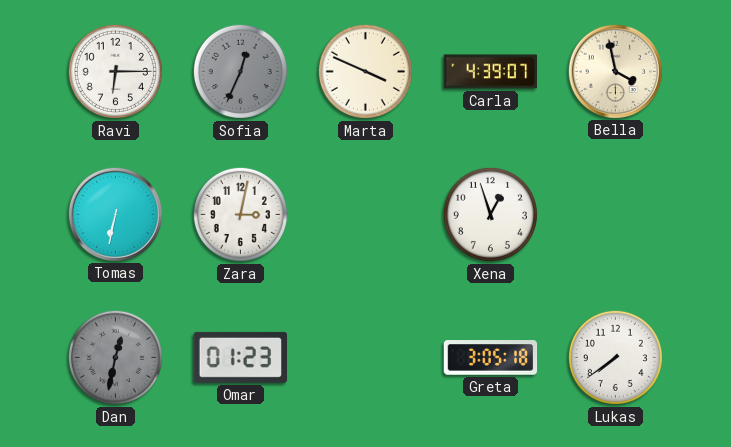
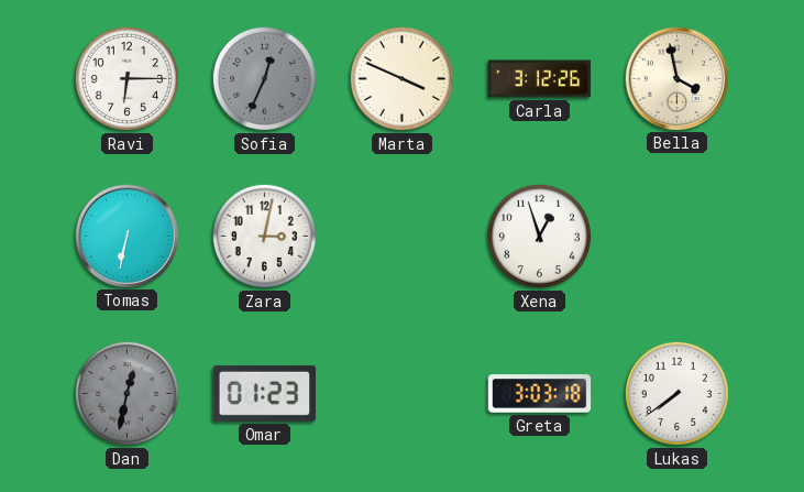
Carla: 4:39 -> 3:12
Greta: 3:05 -> 3:03
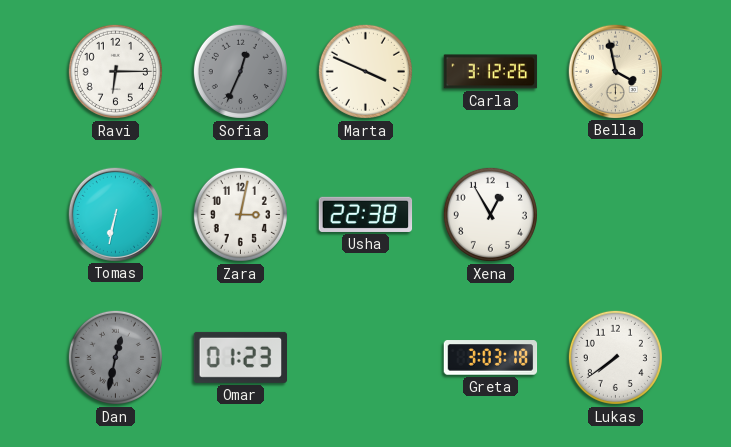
Usha: none -> 22:38
Xena: 12:57 -> 12:55
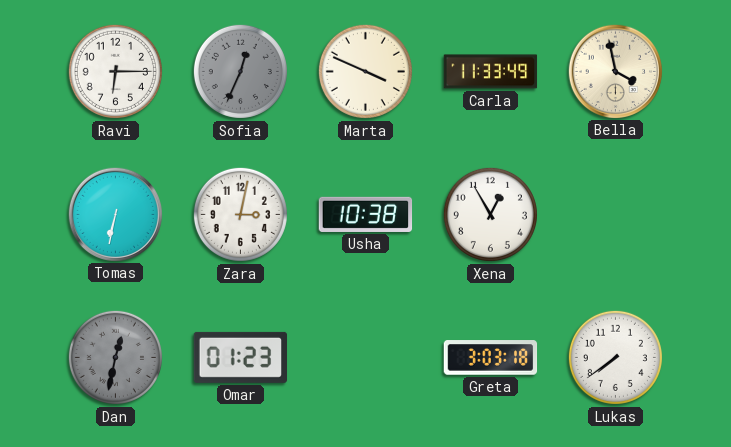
Carla: 3:12 -> 11:33
Usha: 22:38 -> 10:38
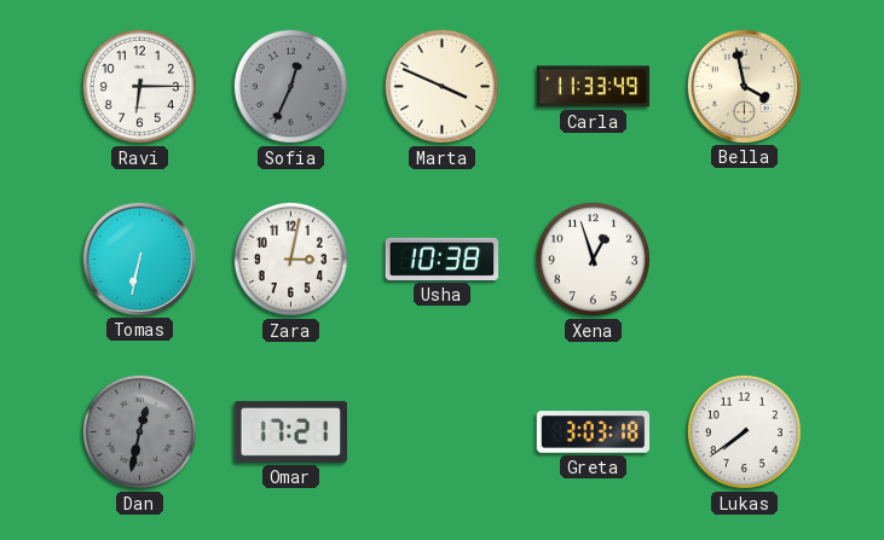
Xena: 12:55 -> 12:57
Omar: 01:23 -> 17:21
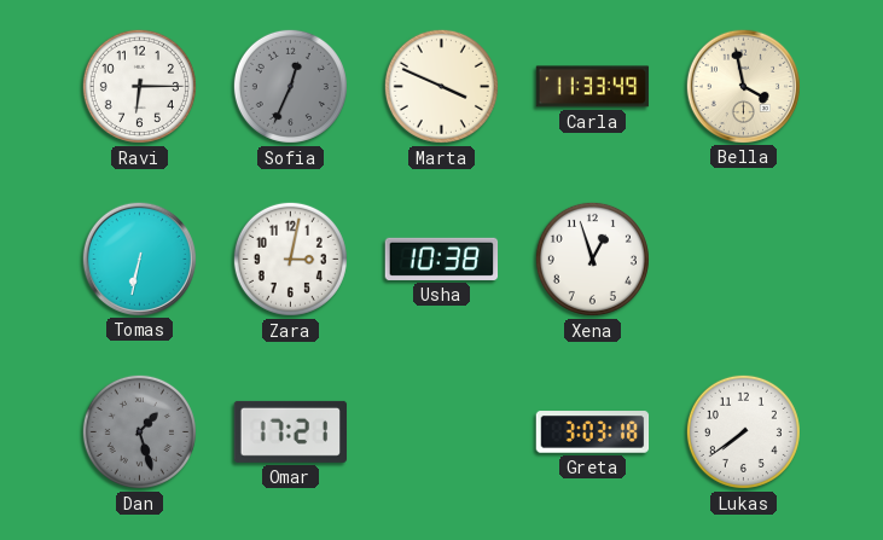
Dan: 12:32 -> 1:27
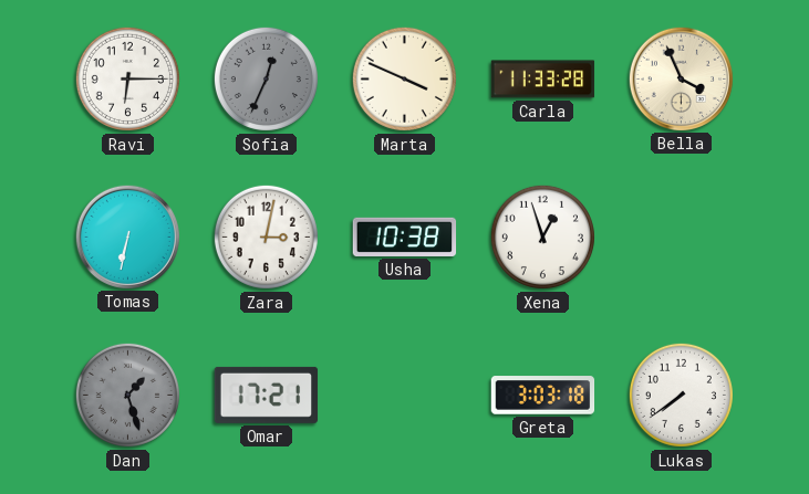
Carla: 11:33:49 -> 11:33:28
Bella: 3:58 -> 3:56
